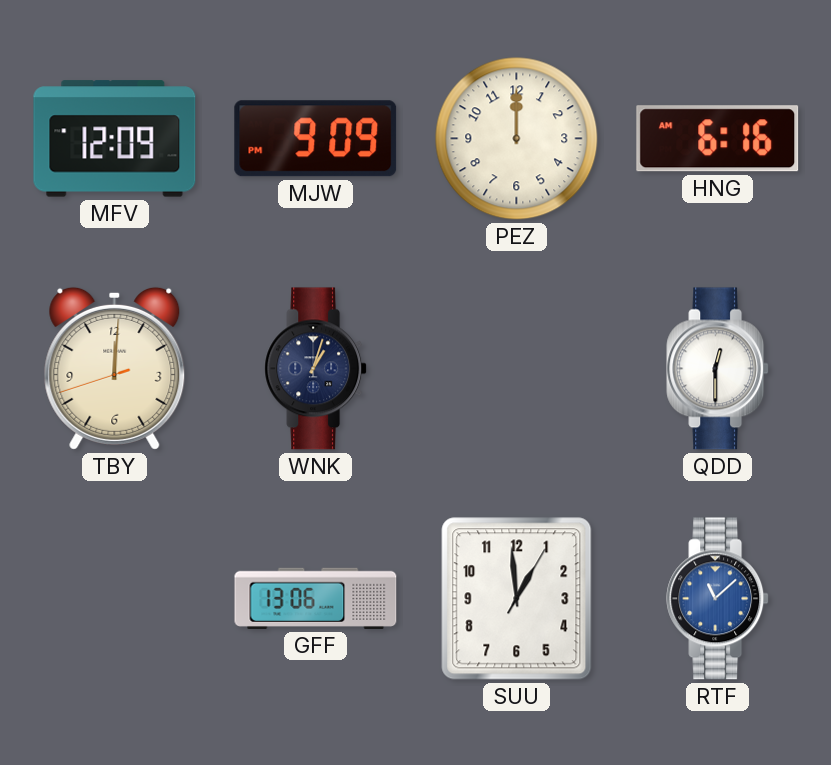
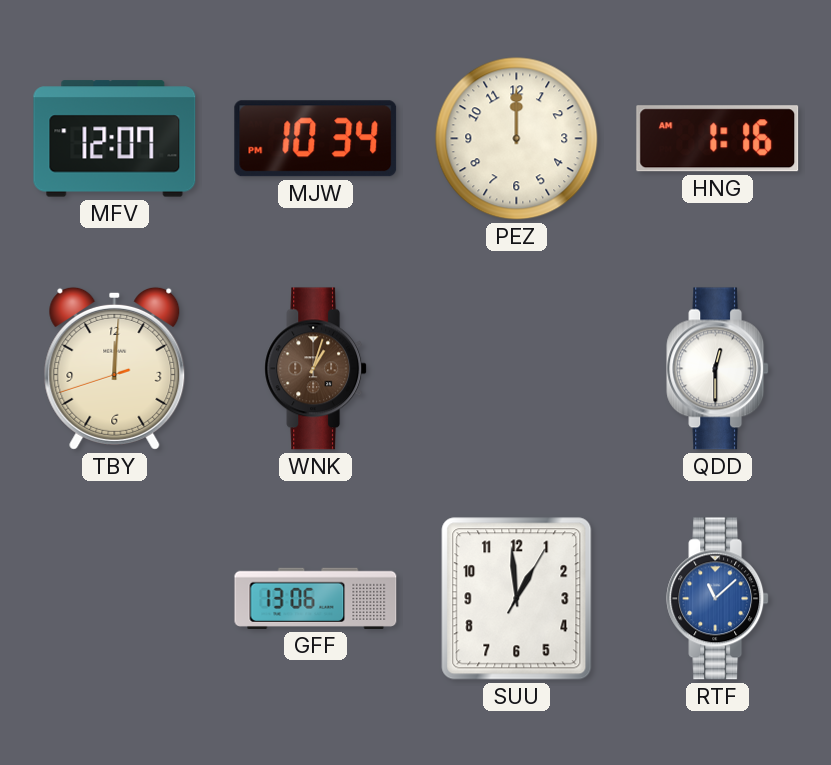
MFV: 12:09 -> 12:07
MJW: 9:09 -> 10:34
HNG: 6:16 -> 1:16
WNK dial: navy -> brown
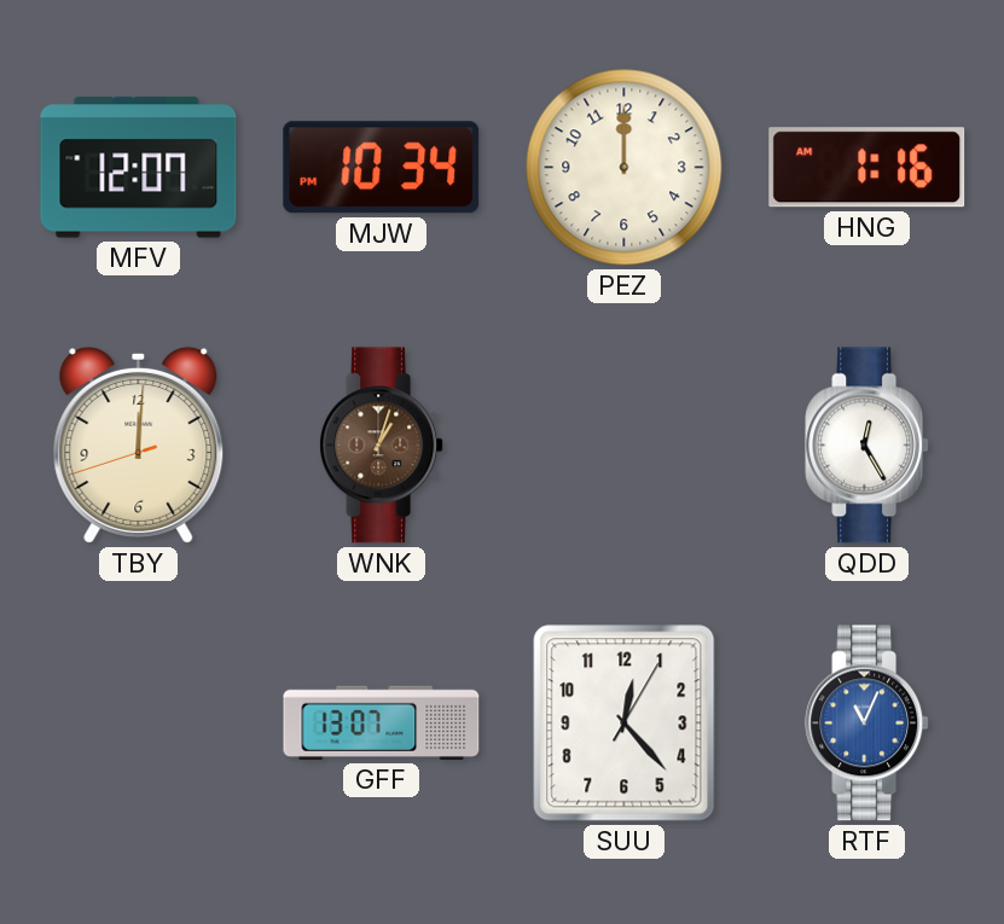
QDD: 12:30 -> 12:25
GFF: 13:06 -> 13:07
SUU: 12:59 -> 12:23
RTF: 11:08 -> 11:04
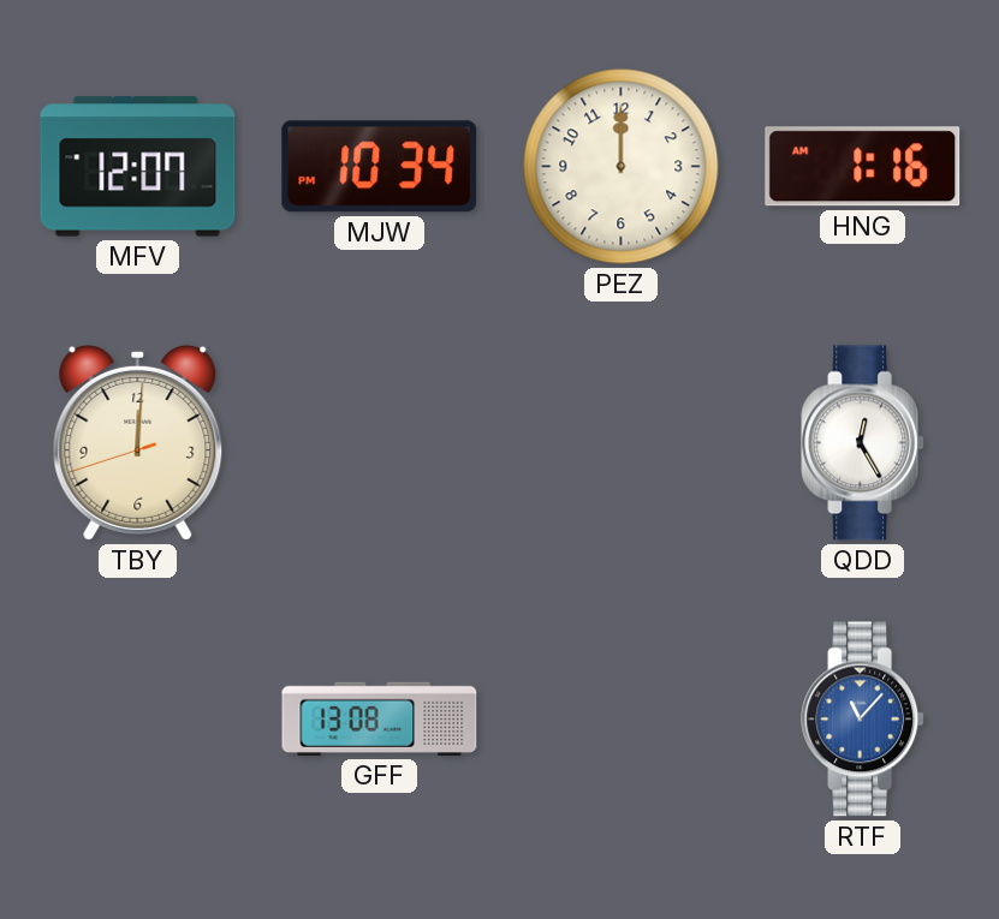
WNK: 1:03 -> none
GFF: 13:07 -> 13:08
SUU: 12:23 -> none
RTF: 11:04 -> 11:07
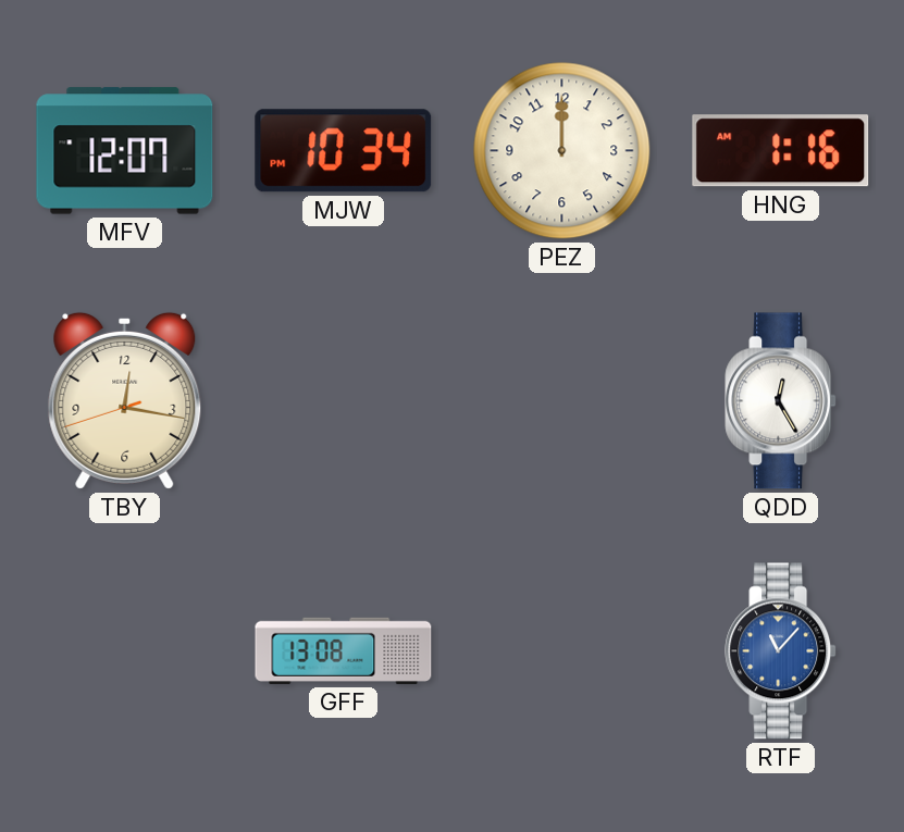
TBY: 12:00 -> 12:16
